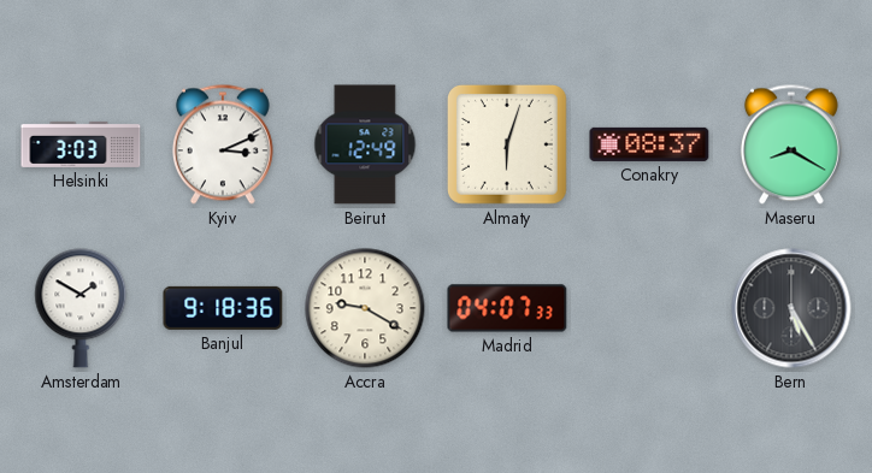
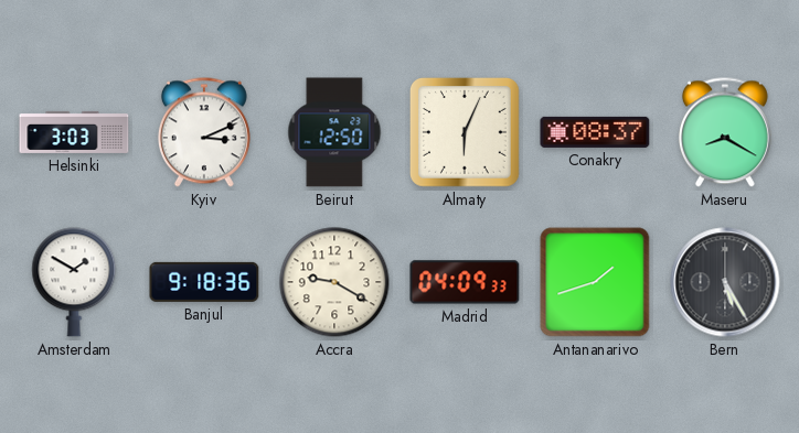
Beirut: 12:49 -> 12:50
Almaty: 6:03 -> 6:04
Madrid: 04:07 -> 04:09
Antananarivo: none -> 1:42
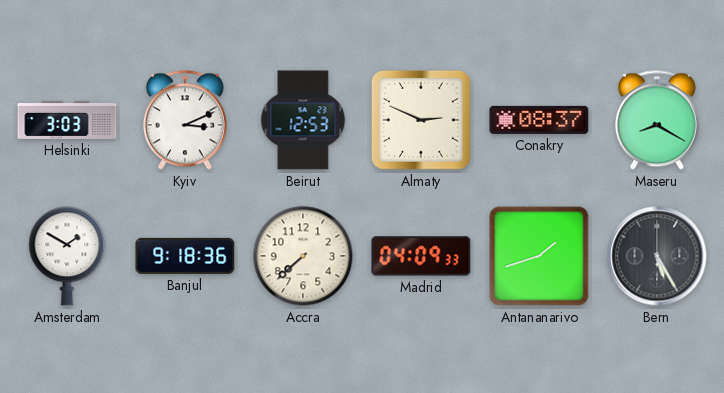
Beirut: 12:50 -> 12:53
Almaty: 6:04 -> 2:49
Accra: 9:20 -> 7:38
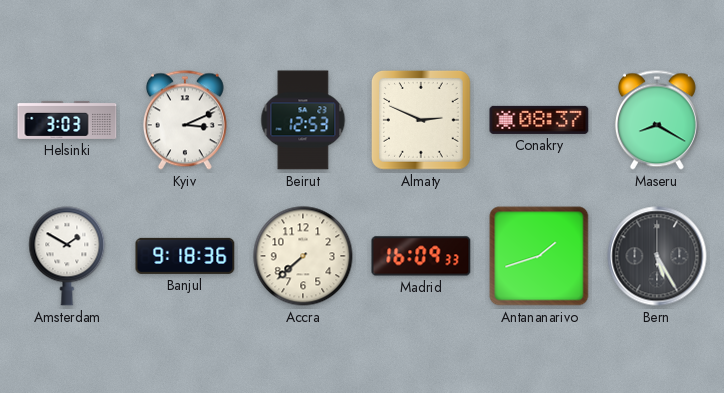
Madrid: 04:09 -> 16:09
